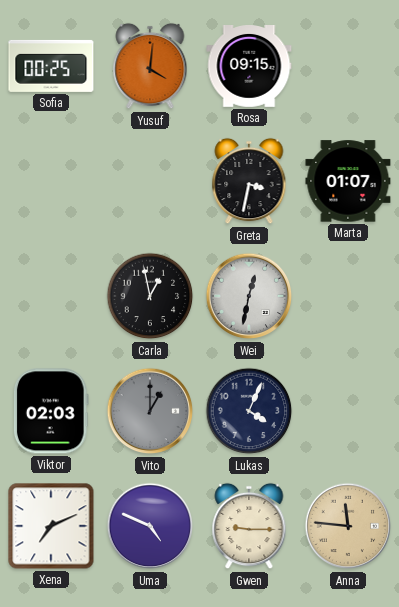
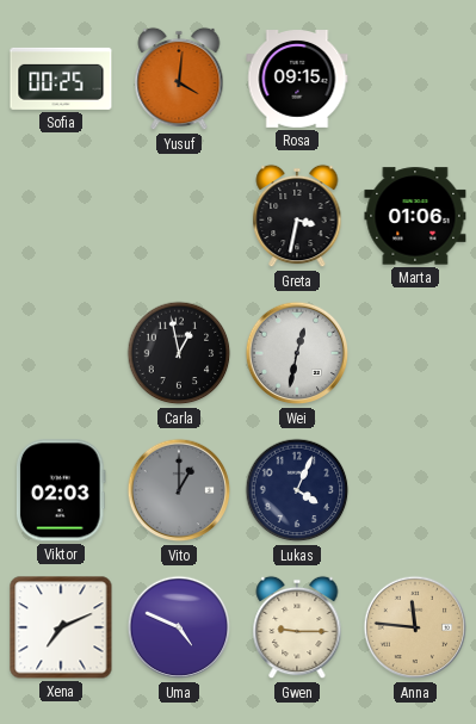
Marta: 01:07 -> 01:06
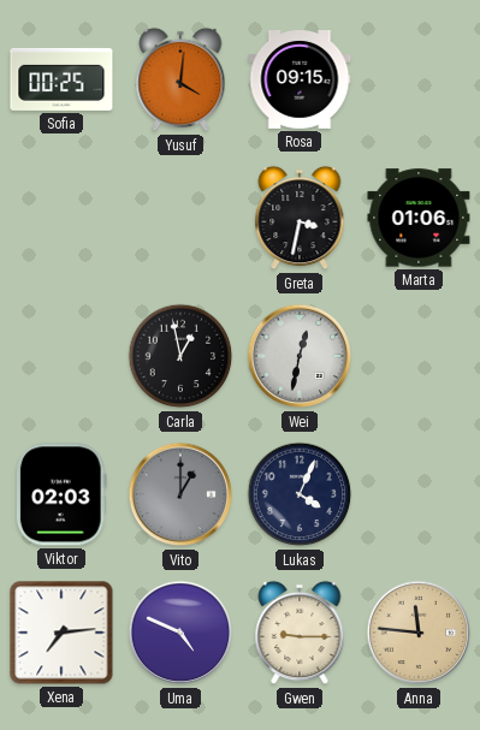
Xena: 7:11 -> 7:14
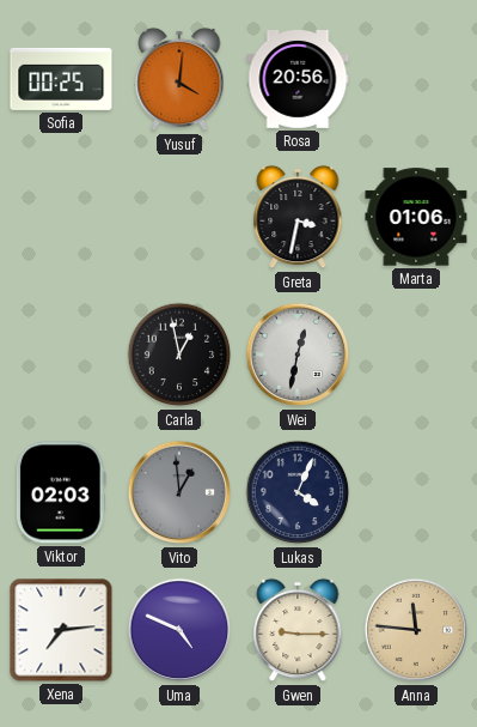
Rosa: 09:15 -> 20:56
Vito: 1:00 -> 12:59
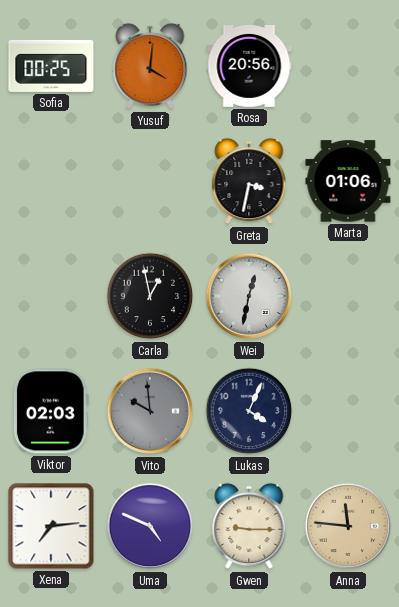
Vito: 12:59 -> 9:59
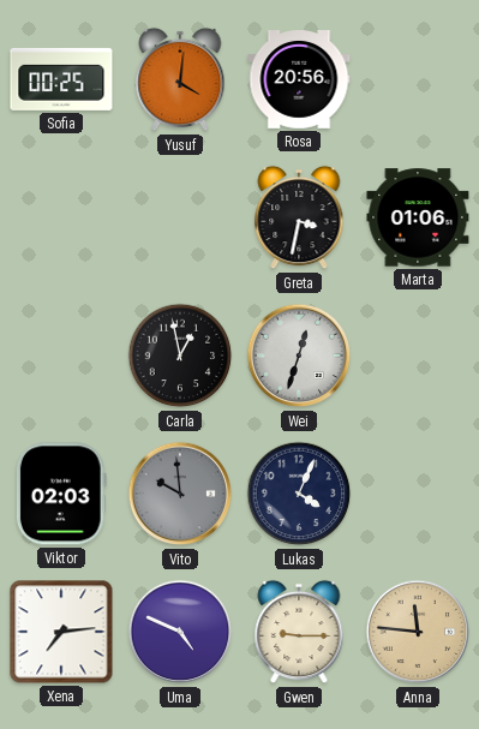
Wei: 12:32 -> 12:33
